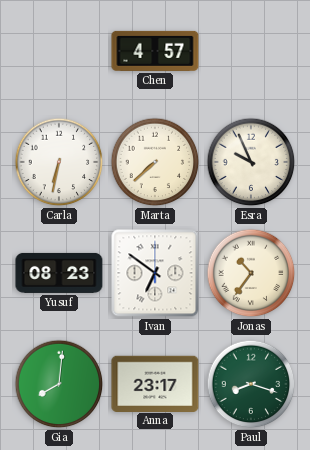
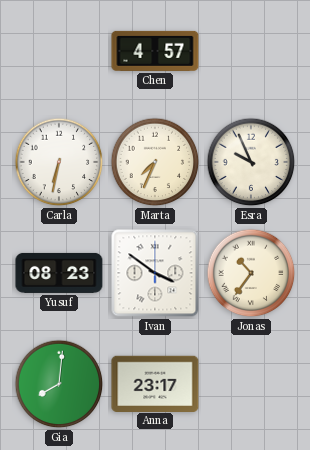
Marta: 7:38 -> 7:34
Ivan: 6:51 -> 3:51
Paul: 8:18 -> none
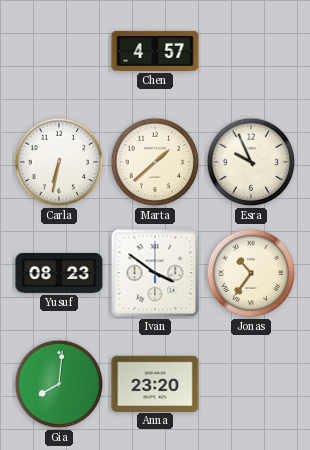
Marta: 7:34 -> 1:38
Anna: 23:17 -> 23:20
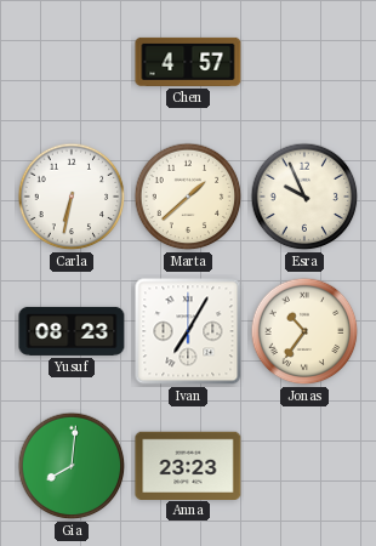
Ivan: 3:51 -> 7:05
Anna: 23:20 -> 23:23
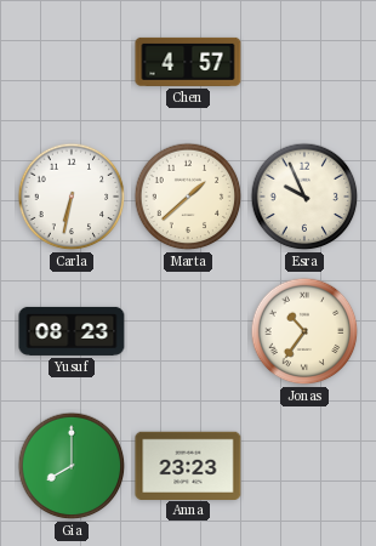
Ivan: 7:05 -> none
Gia: 8:01 -> 8:00
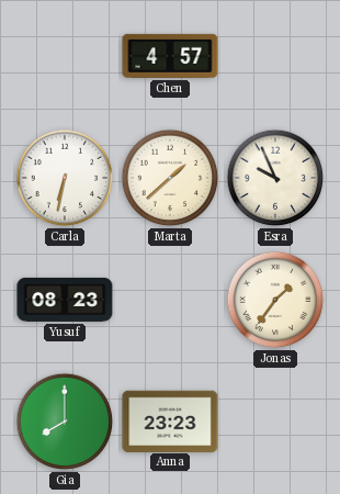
Jonas: 10:36 -> 1:36
